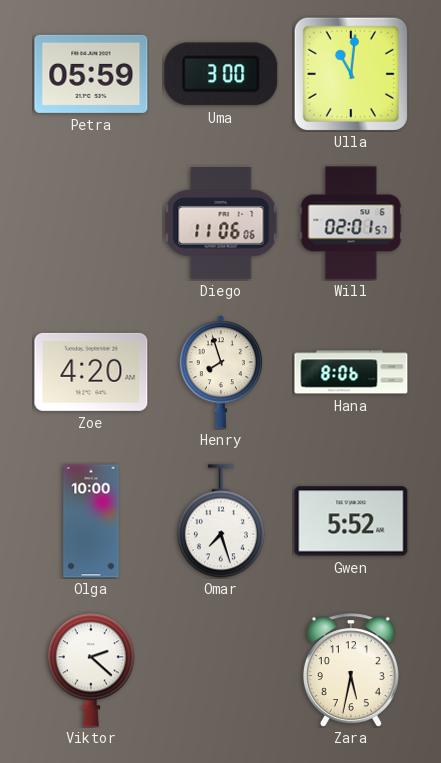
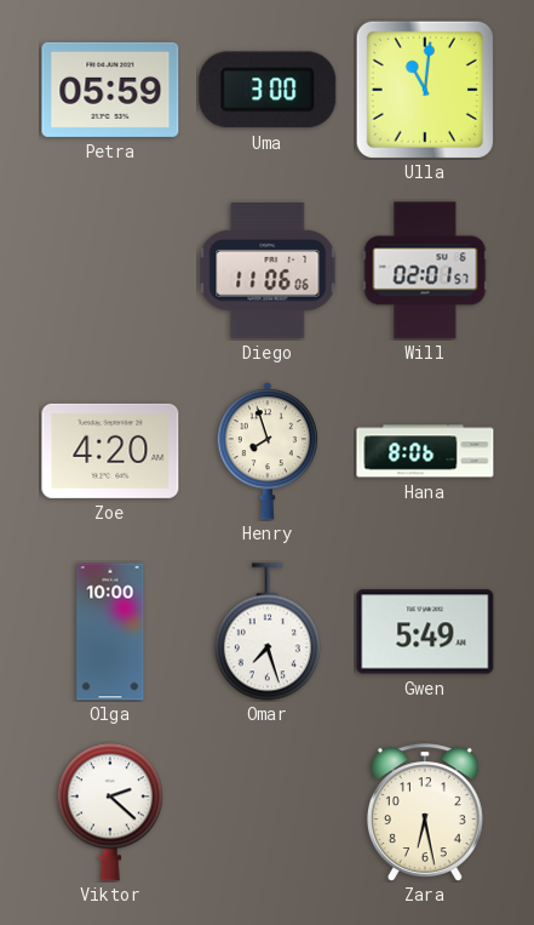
Gwen: 5:52 -> 5:49
Zara: 5:32 -> 6:28
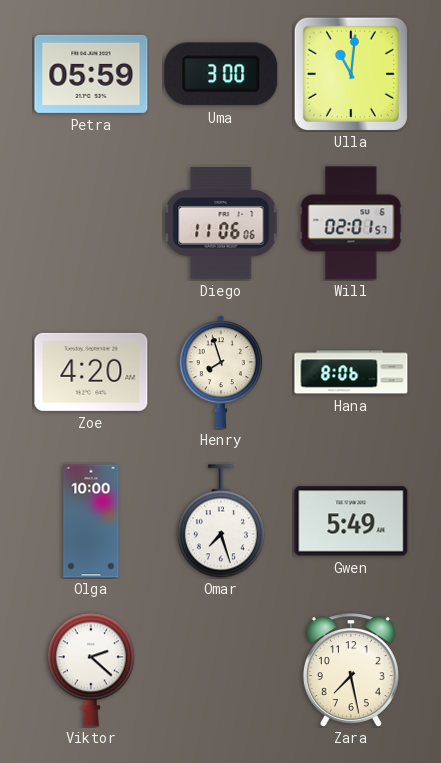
Zara: 6:28 -> 7:28
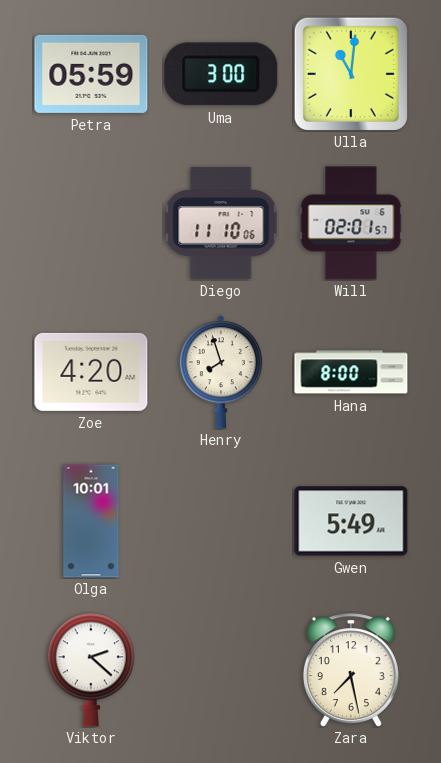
Diego: 11:06 -> 11:10
Hana: 8:06 -> 8:00
Olga: 10:00 -> 10:01
Omar: 7:27 -> none
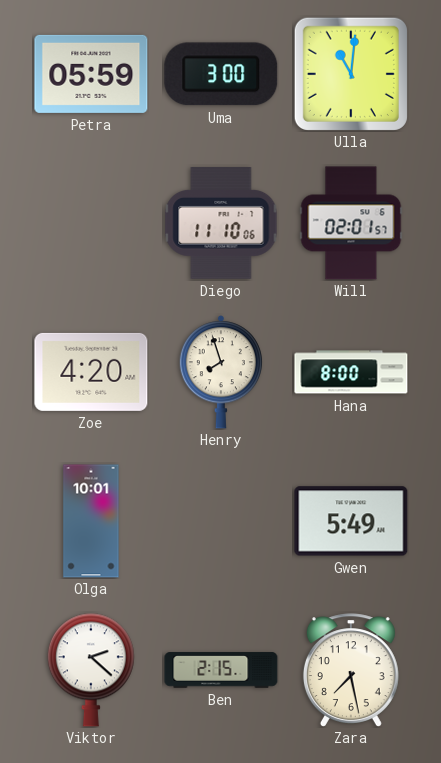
Ben: none -> 2:15
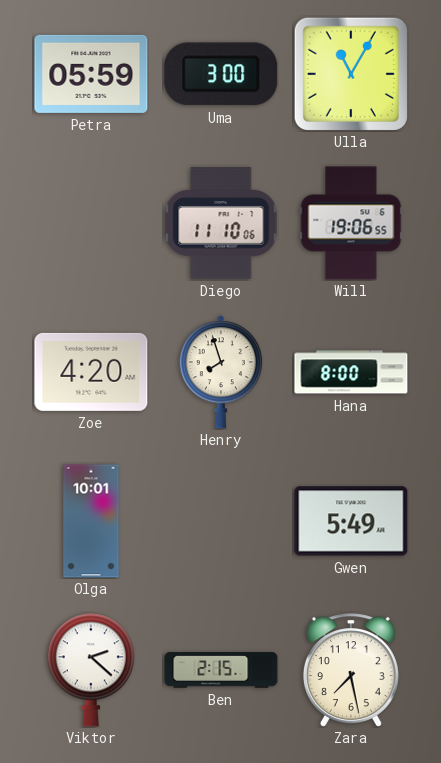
Ulla: 11:01 -> 11:05
Will: 02:01 -> 19:06
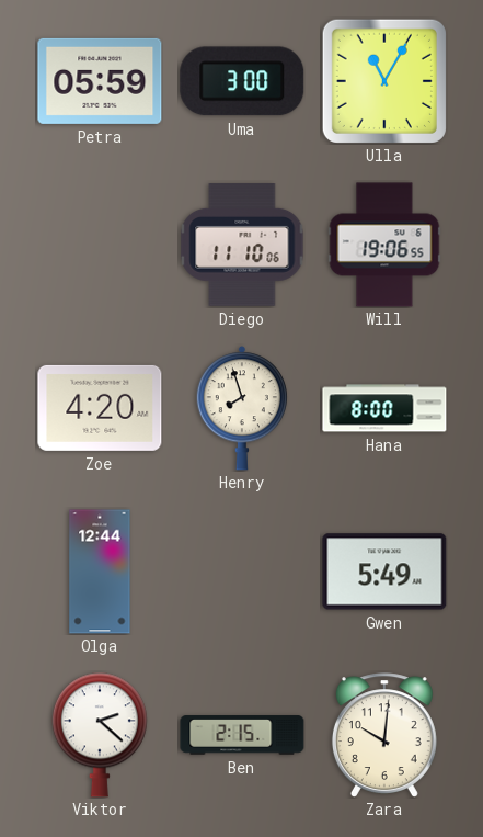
Olga: 10:01 -> 12:44
Zara: 7:28 -> 10:01
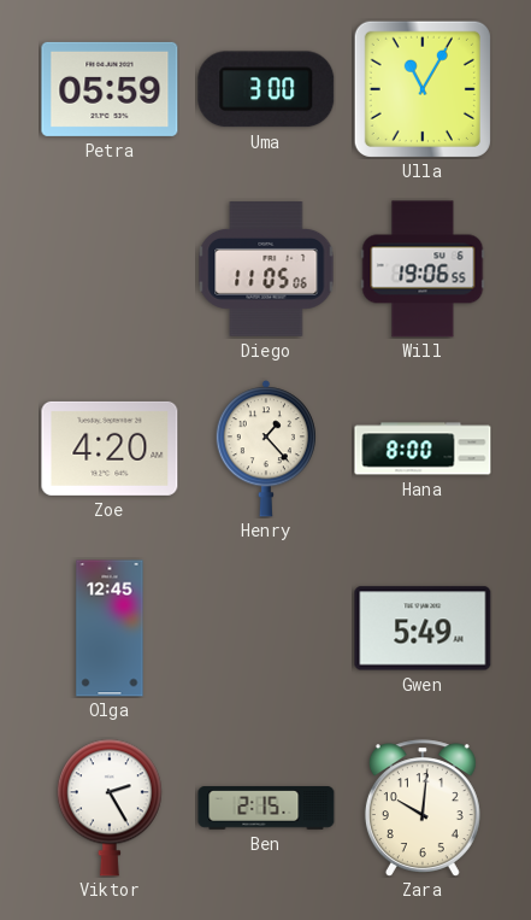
Diego: 11:10 -> 11:05
Henry: 7:57 -> 1:23
Olga: 12:44 -> 12:45
Viktor: 2:22 -> 2:25
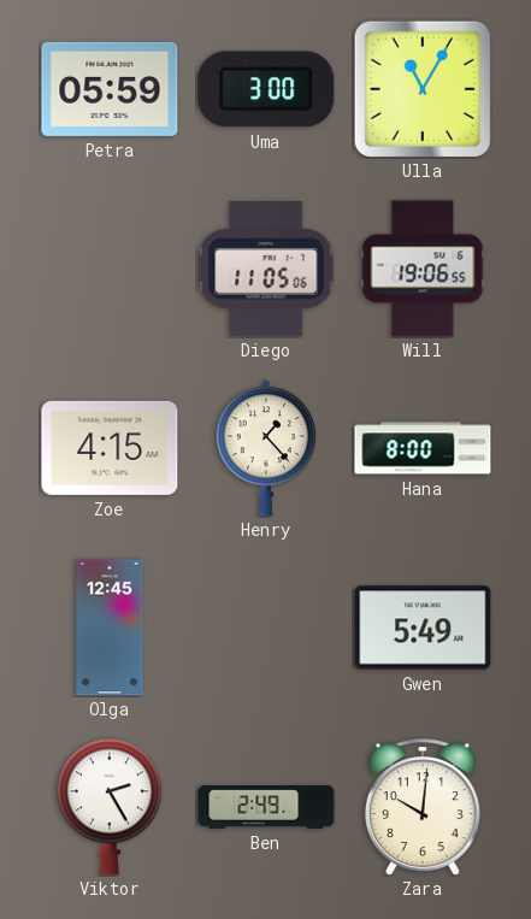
Zoe: 4:20 -> 4:15
Ben: 2:15 -> 2:49
